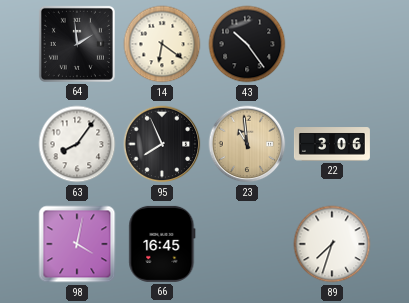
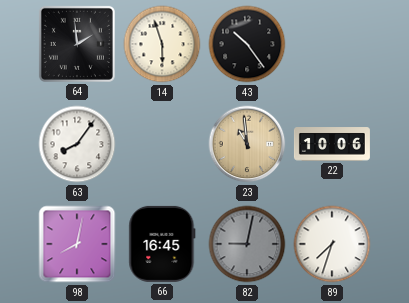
14: 6:21 -> 5:57
95: 7:56 -> none
22: 3:06 -> 10:06
98: 4:02 -> 8:02
82: none -> 9:02
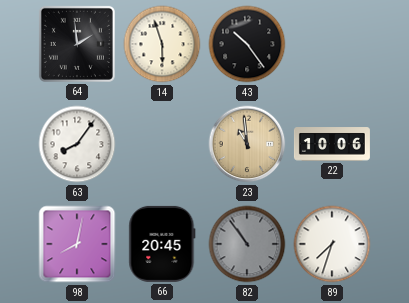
66: 16:45 -> 20:45
82: 9:02 -> 10:54
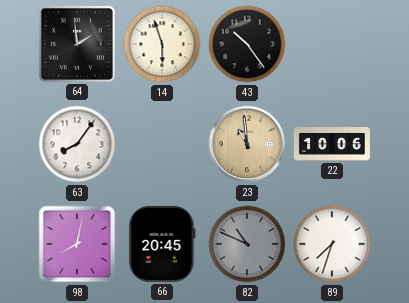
82: 10:54 -> 10:49
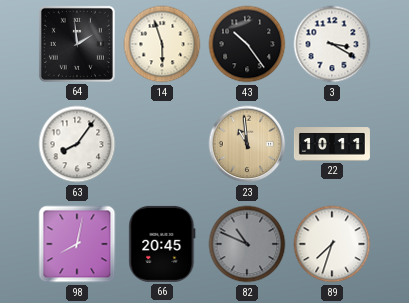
3: none -> 3:20
22: 10:06 -> 10:11
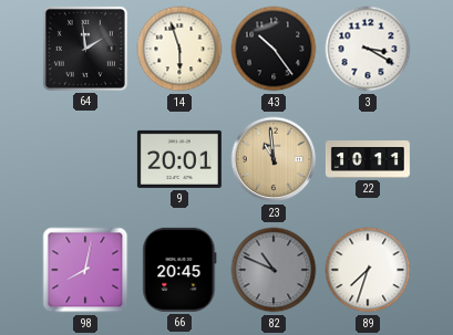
63: 8:06 -> none
9: none -> 20:01
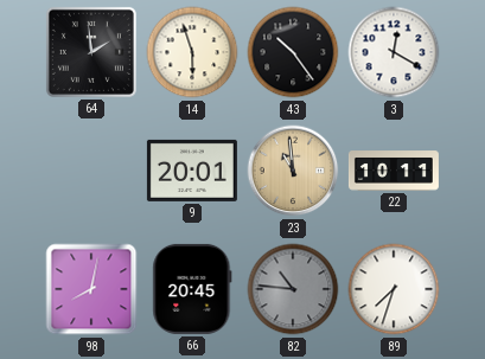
3: 3:20 -> 12:20
82: 10:49 -> 10:46
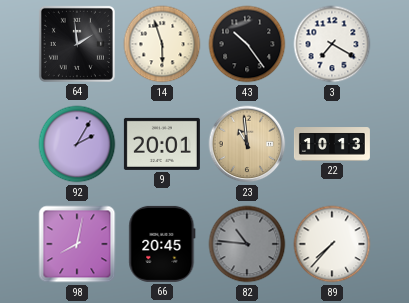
3: 12:20 -> 7:20
92: none -> 2:05
22: 10:11 -> 10:13
89: 7:33 -> 7:37
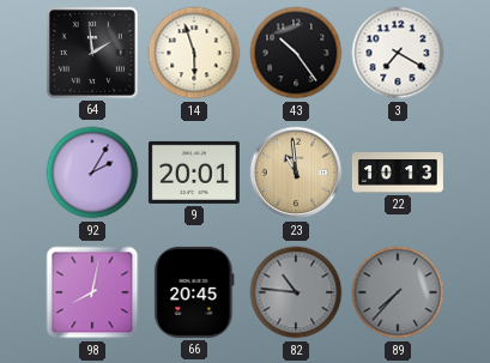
89 dial: white -> grey
